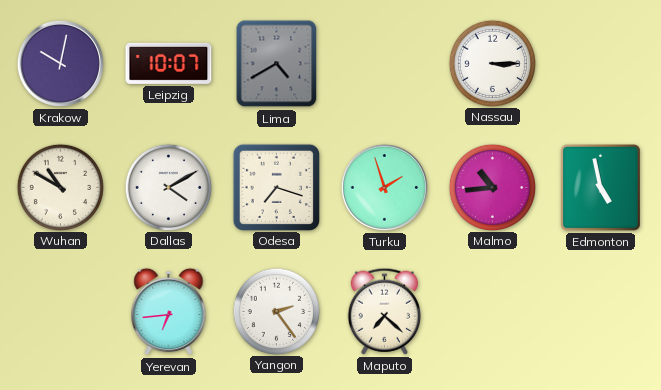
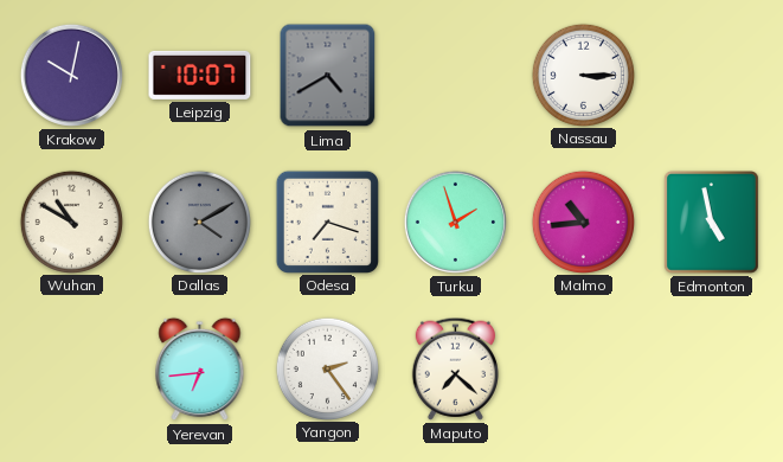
Dallas dial: white -> grey
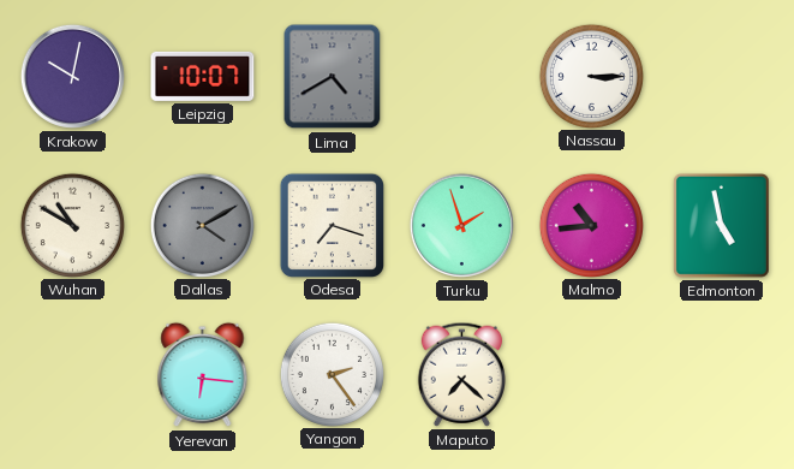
Yerevan: 6:44 -> 6:16
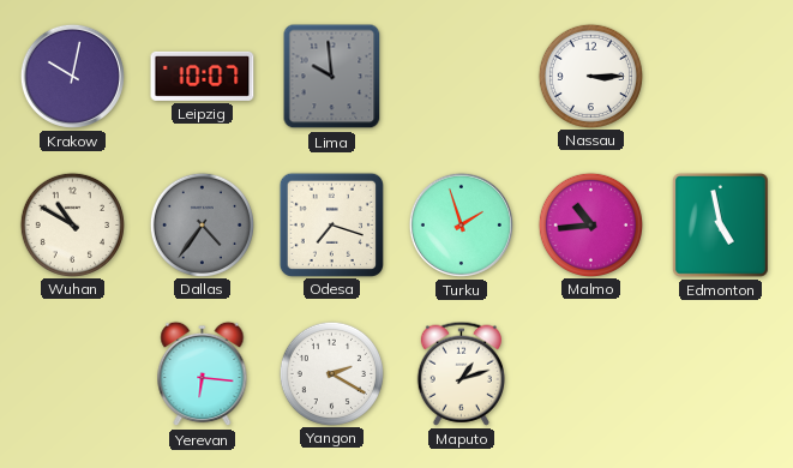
Lima: 4:40 -> 9:59
Dallas: 4:10 -> 4:36
Yangon: 2:24 -> 2:20
Maputo: 7:22 -> 1:12
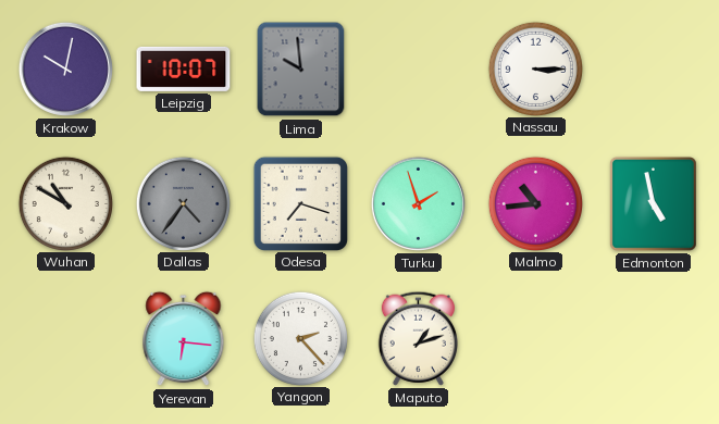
Yangon: 2:20 -> 2:23
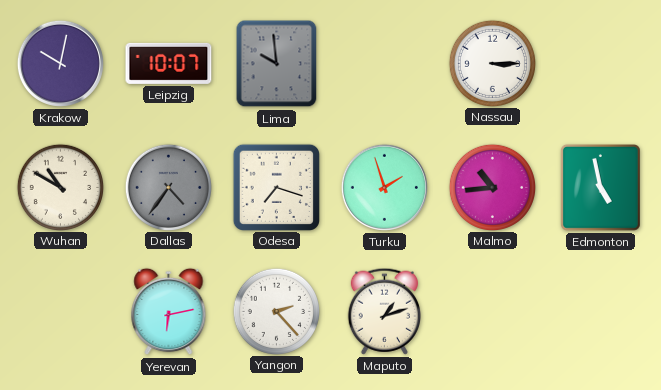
Yerevan: 6:16 -> 6:13
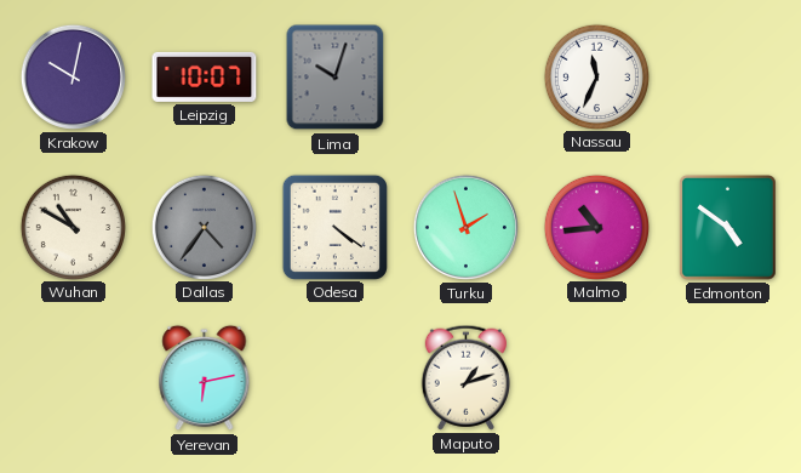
Lima: 9:59 -> 10:03
Nassau: 3:15 -> 11:34
Odesa: 7:18 -> 4:21
Edmonton: 4:58 -> 4:51
Yangon: 2:23 -> none
